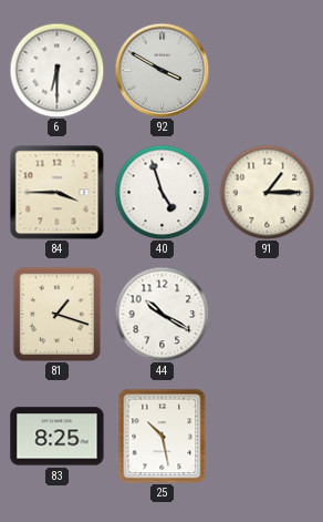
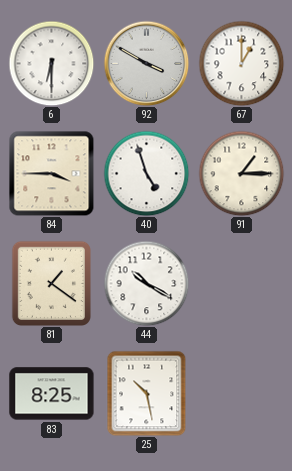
67: none -> 1:00
81: 1:18 -> 1:21
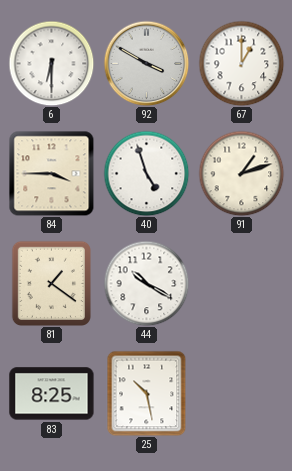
91: 1:15 -> 1:12
